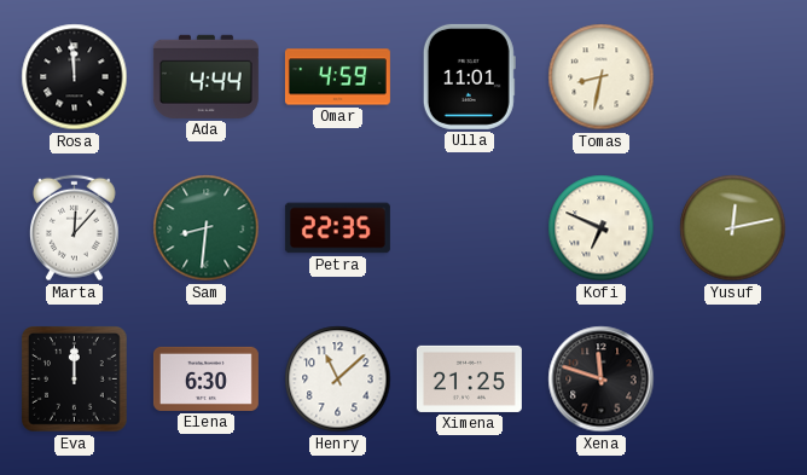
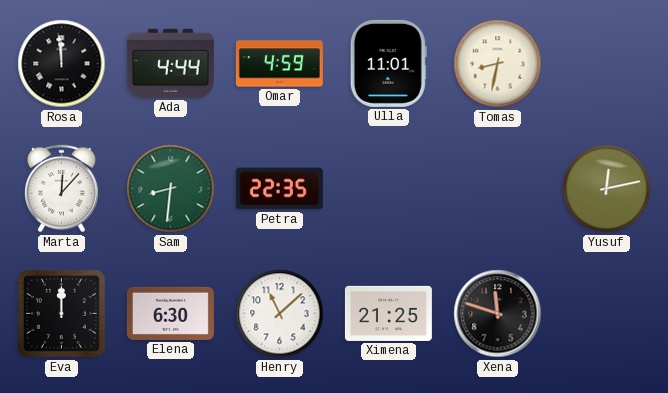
Kofi: 6:49 -> none
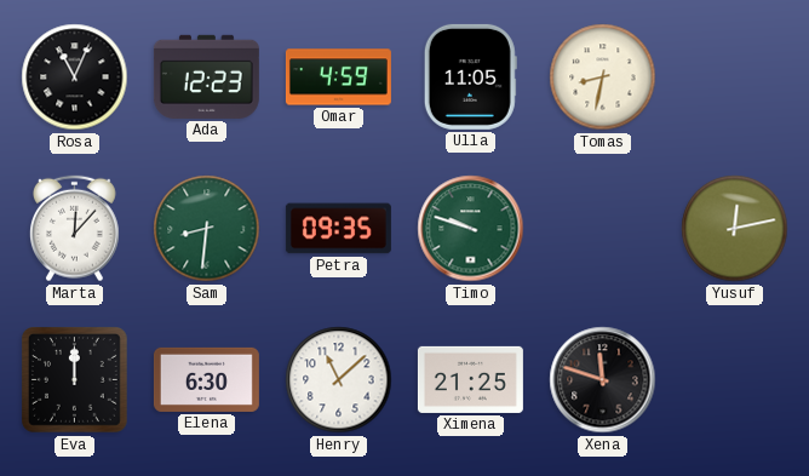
Rosa: 11:59 -> 11:04
Ada: 4:44 -> 12:23
Ulla: 11:01 -> 11:05
Petra: 22:35 -> 09:35
Timo: none -> 9:48
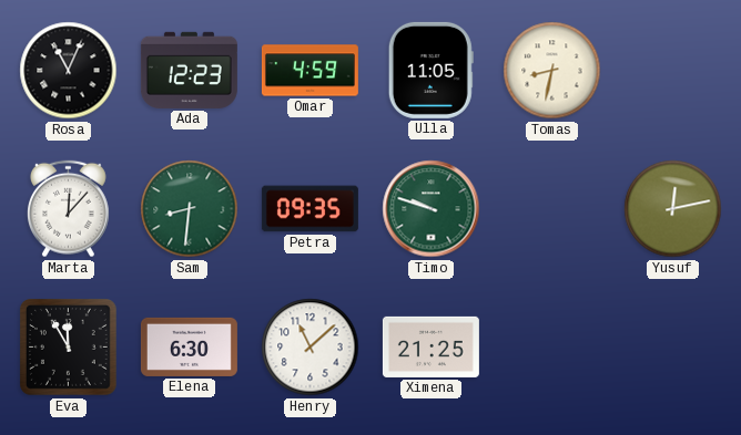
Eva: 12:00 -> 11:55
Xena: 11:48 -> none
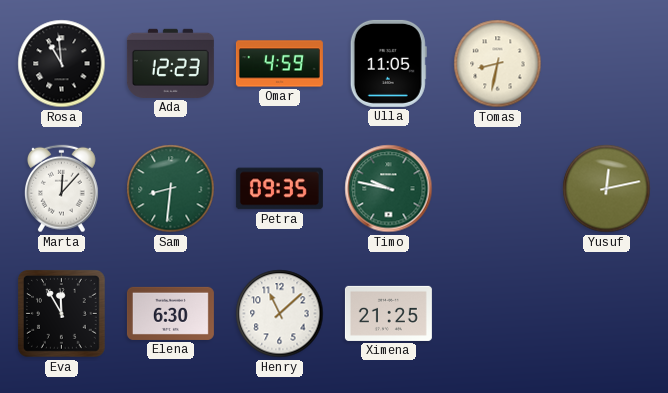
Rosa: 11:04 -> 10:59
Timo: 9:48 -> 9:47
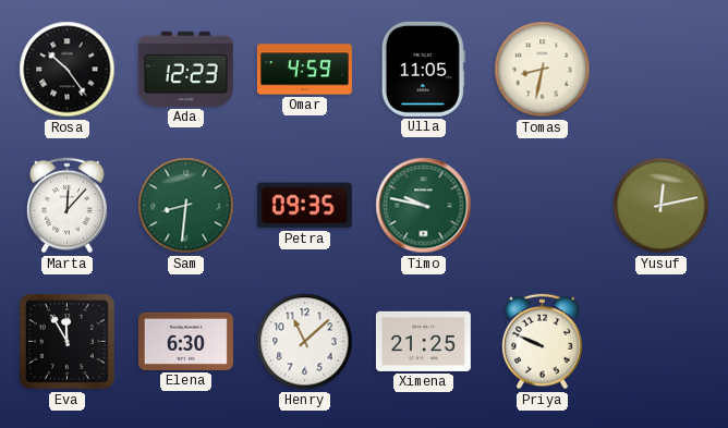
Rosa: 10:59 -> 10:24
Priya: none -> 9:49
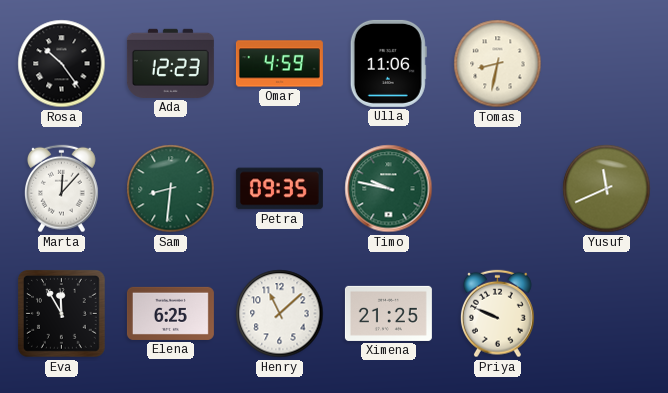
Ulla: 11:05 -> 11:06
Yusuf: 12:13 -> 11:41
Elena: 6:30 -> 6:25
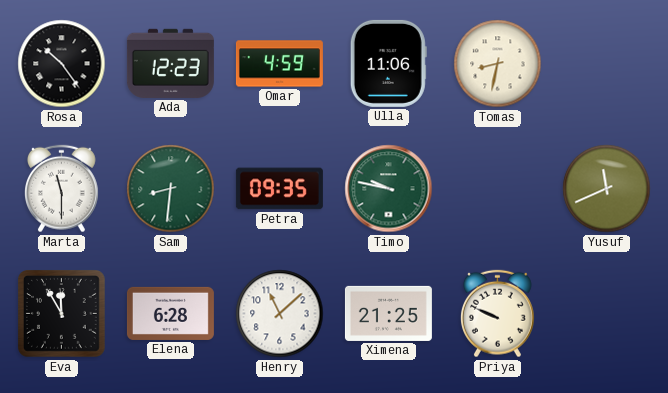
Marta: 12:07 -> 11:30
Elena: 6:25 -> 6:28
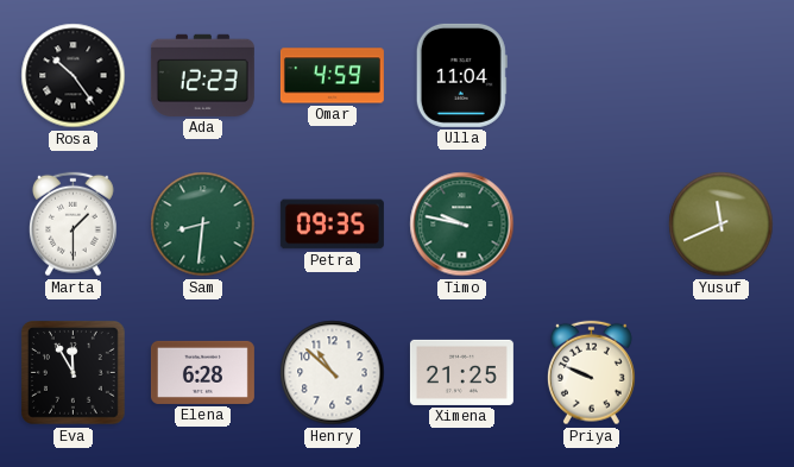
Ulla: 11:06 -> 11:04
Tomas: 8:32 -> none
Marta: 11:30 -> 1:30
Henry: 11:08 -> 10:52
